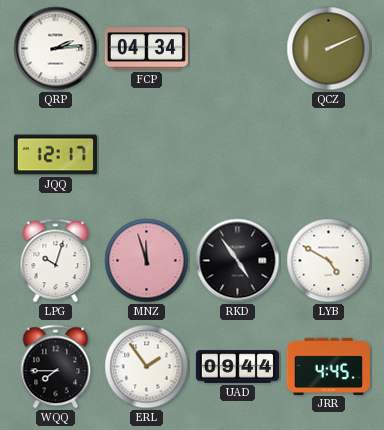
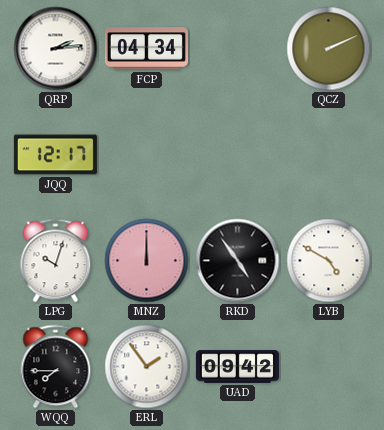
MNZ: 11:57 -> 12:00
UAD: 09:44 -> 09:42
JRR: 4:45 -> none
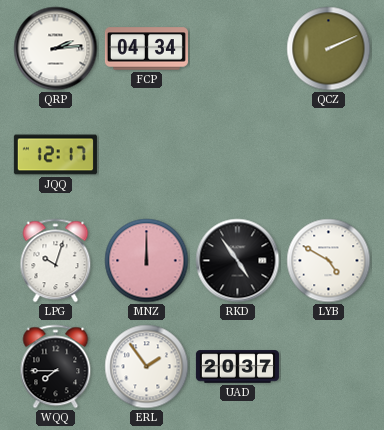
UAD: 09:42 -> 20:37
